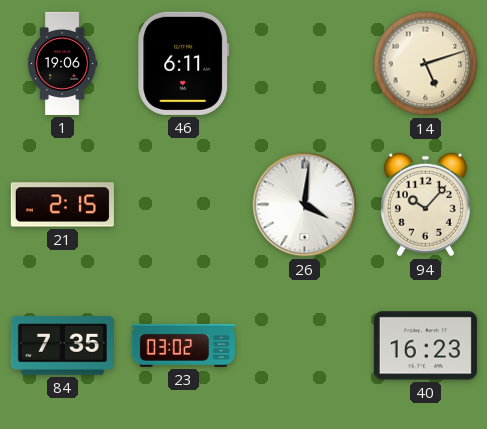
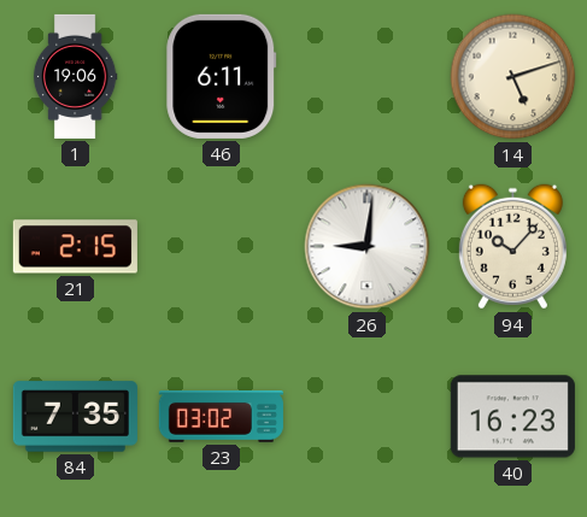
26: 4:01 -> 9:01
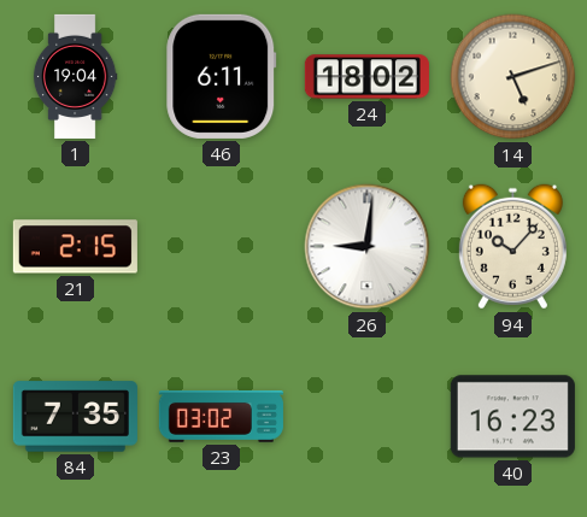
1: 19:06 -> 19:04
24: none -> 18:02
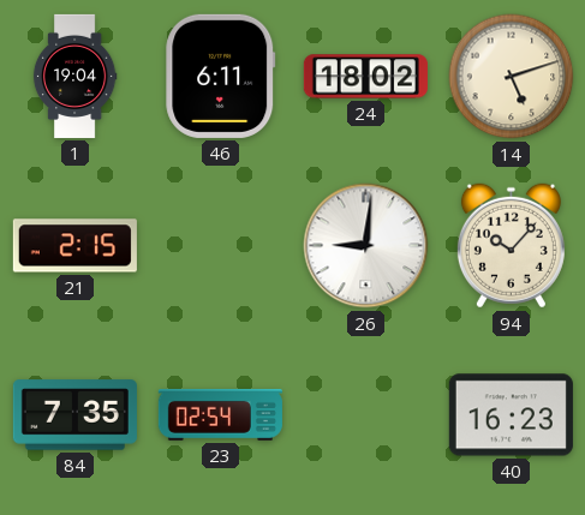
23: 03:02 -> 02:54
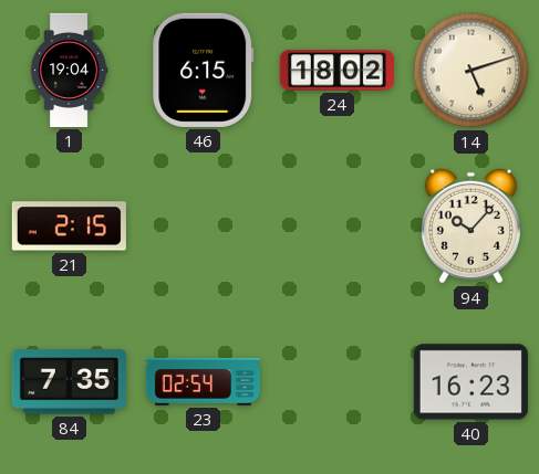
46: 6:11 -> 6:15
26: 9:01 -> none
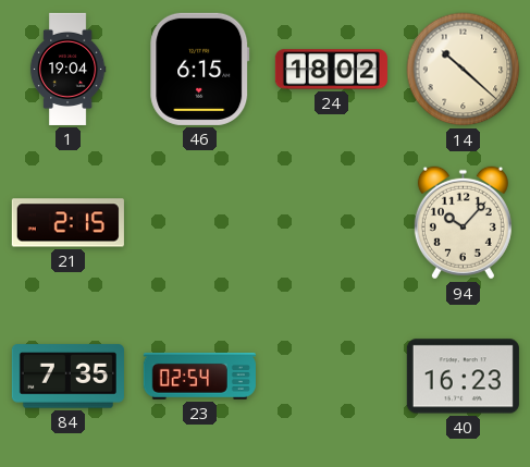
14: 5:12 -> 10:22
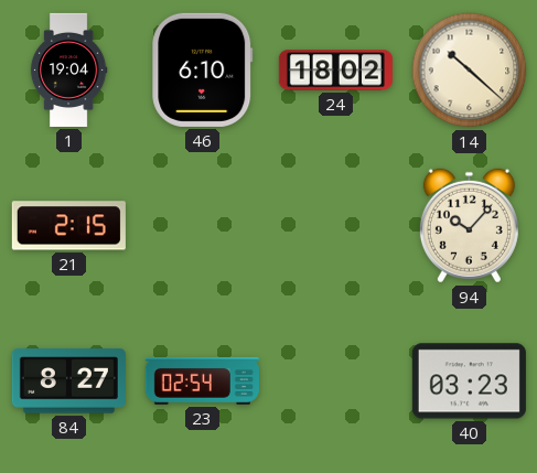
46: 6:15 -> 6:10
84: 7:35 -> 8:27
40: 16:23 -> 03:23
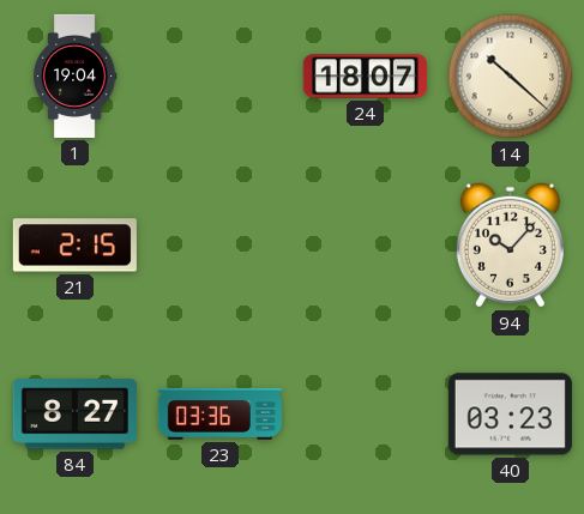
46: 6:10 -> none
24: 18:02 -> 18:07
23: 02:54 -> 03:36
